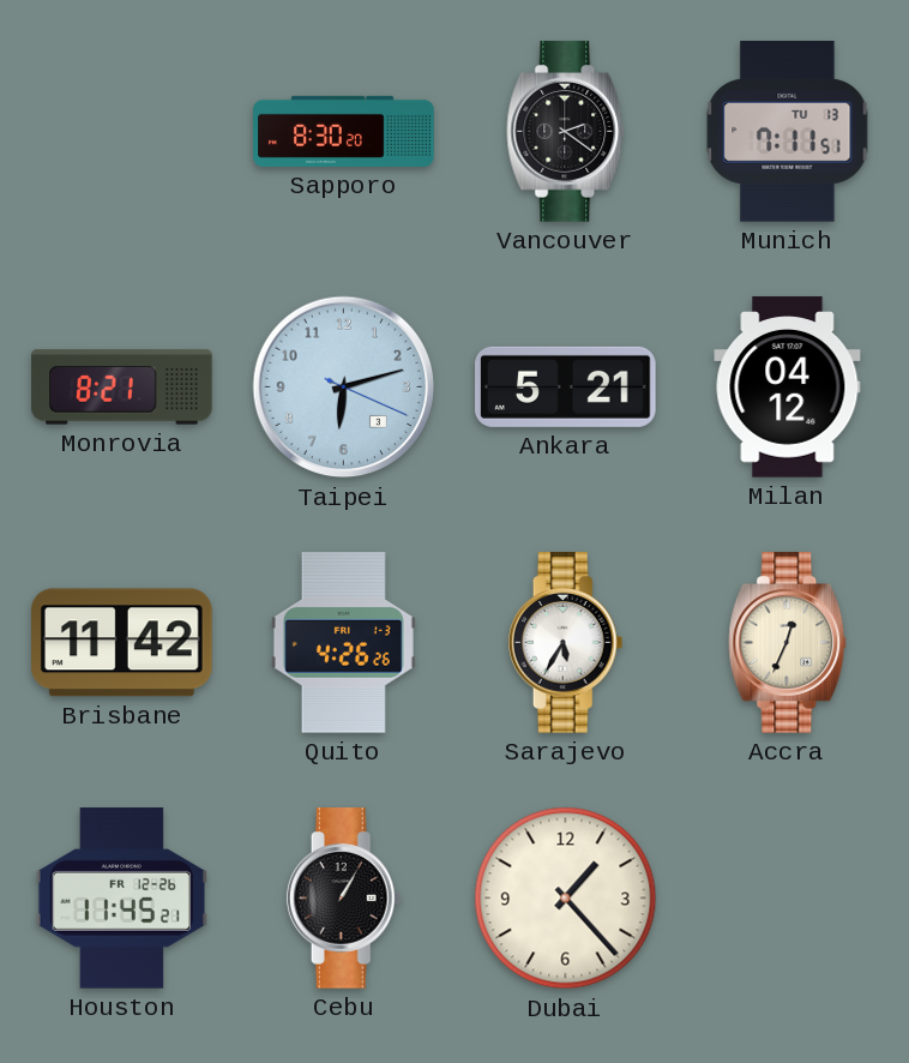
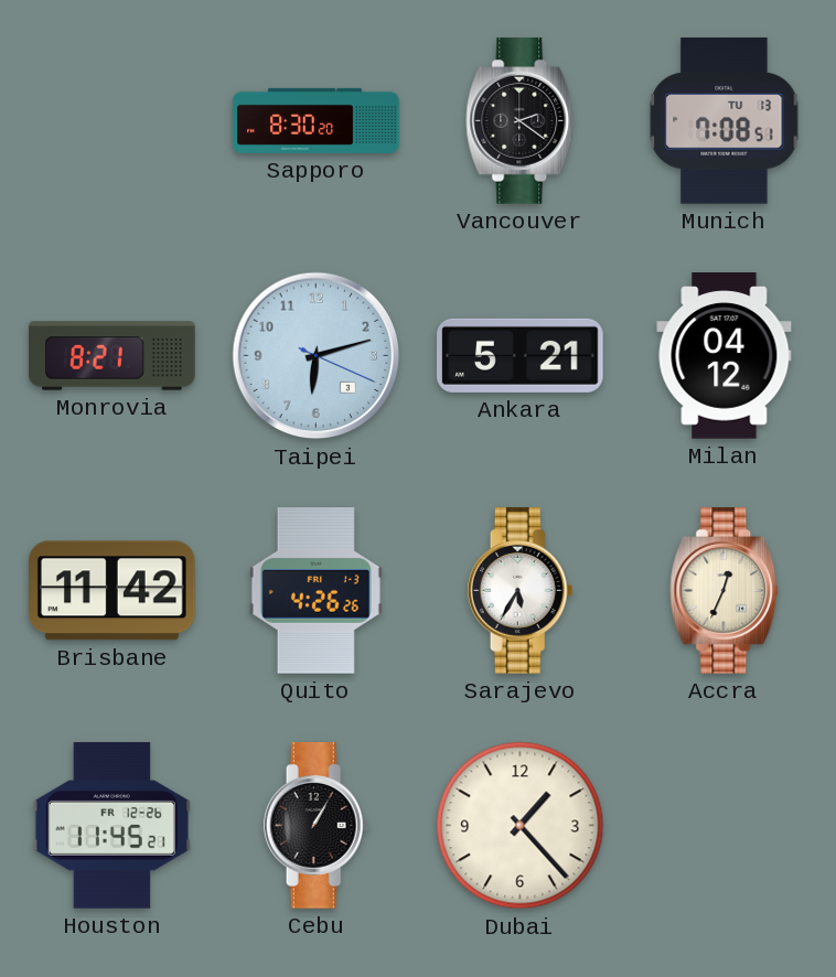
Munich: 7:11 -> 7:08
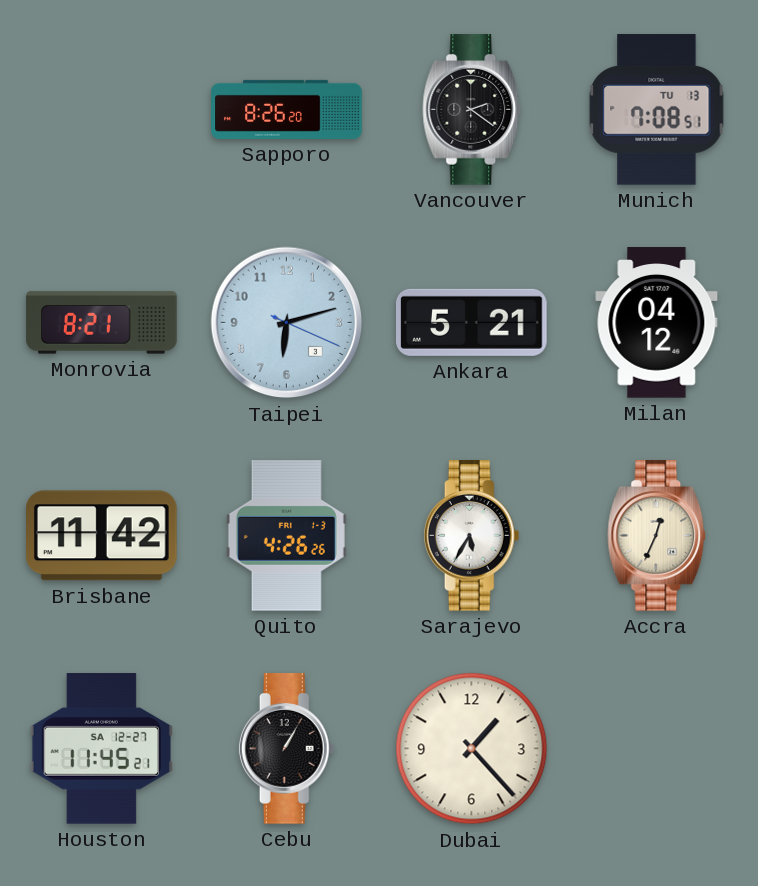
Sapporo: 8:30 -> 8:26
Houston date: FR 12-26 -> SA 12-27
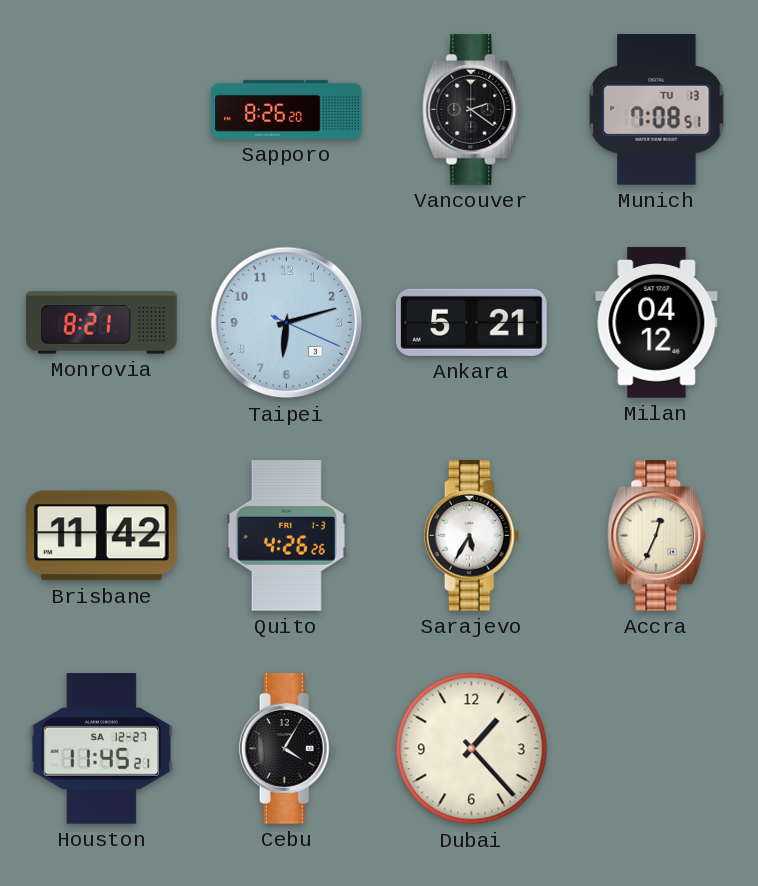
Cebu: 1:05 -> 4:05
